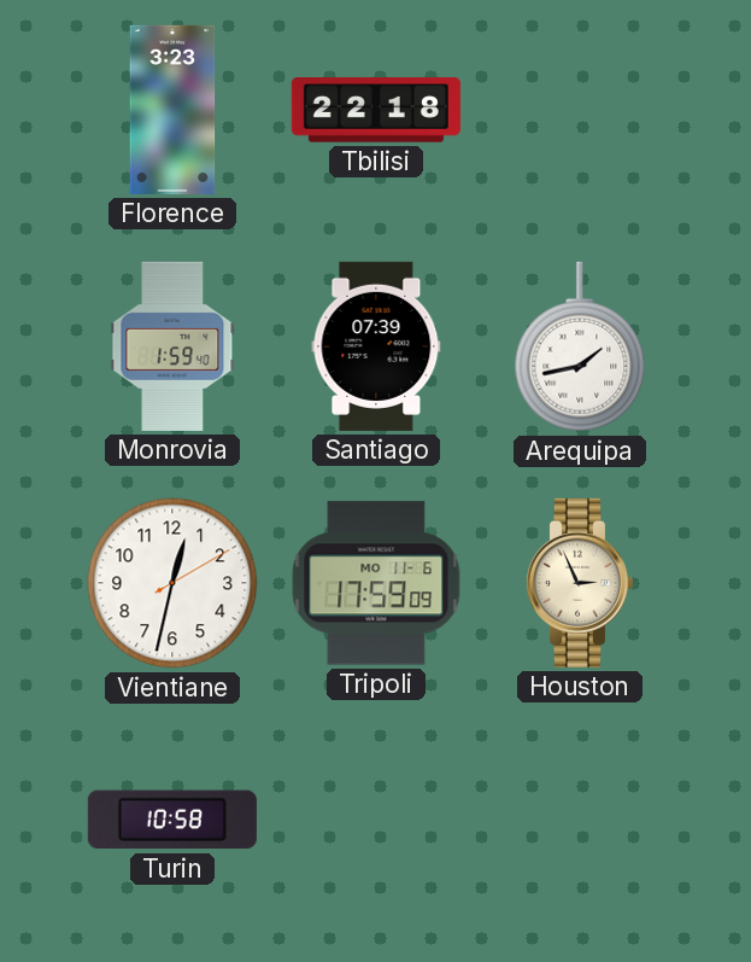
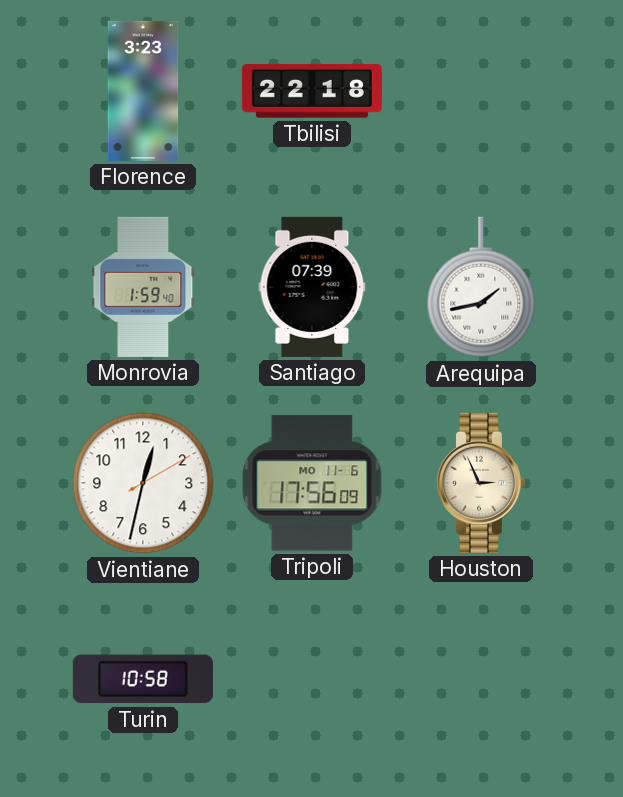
Tripoli: 17:59 -> 17:56
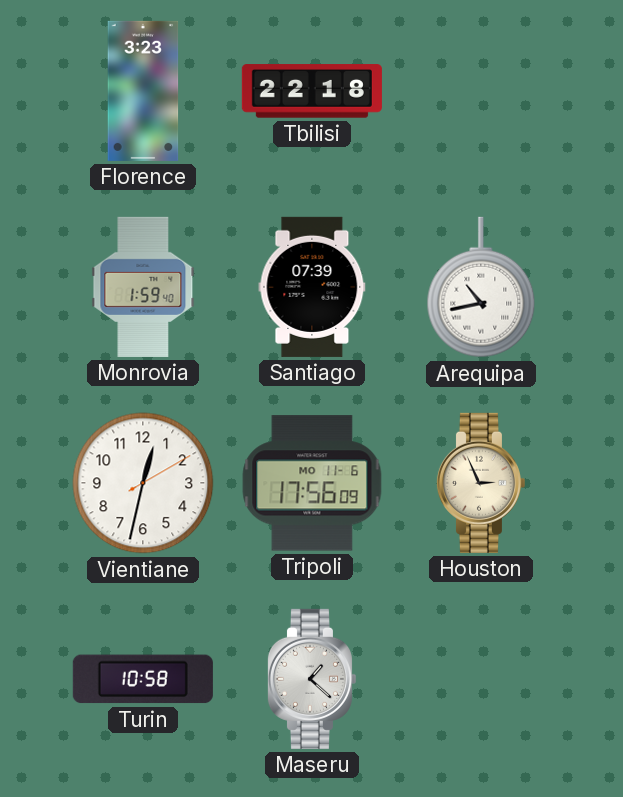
Arequipa: 1:43 -> 10:43
Maseru: none -> 1:22
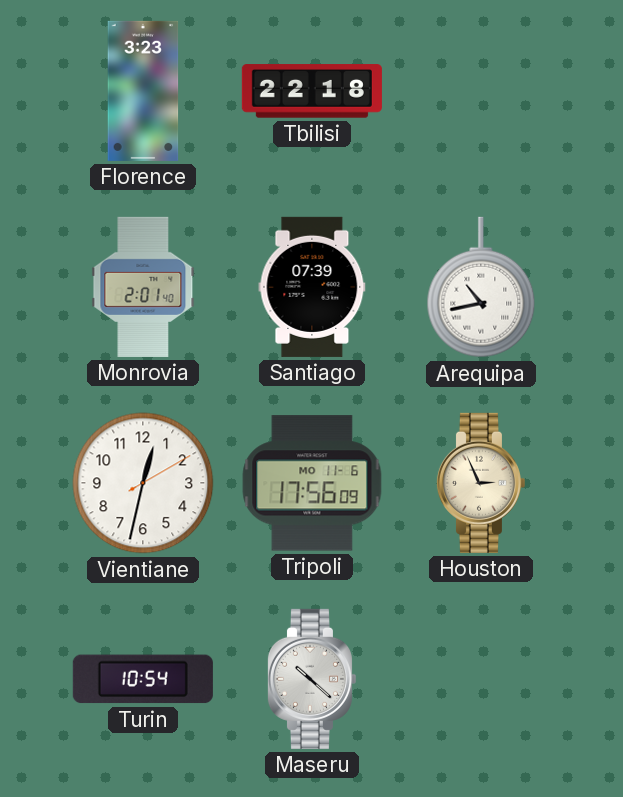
Monrovia: 1:59 -> 2:01
Turin: 10:58 -> 10:54
Maseru: 1:22 -> 10:22
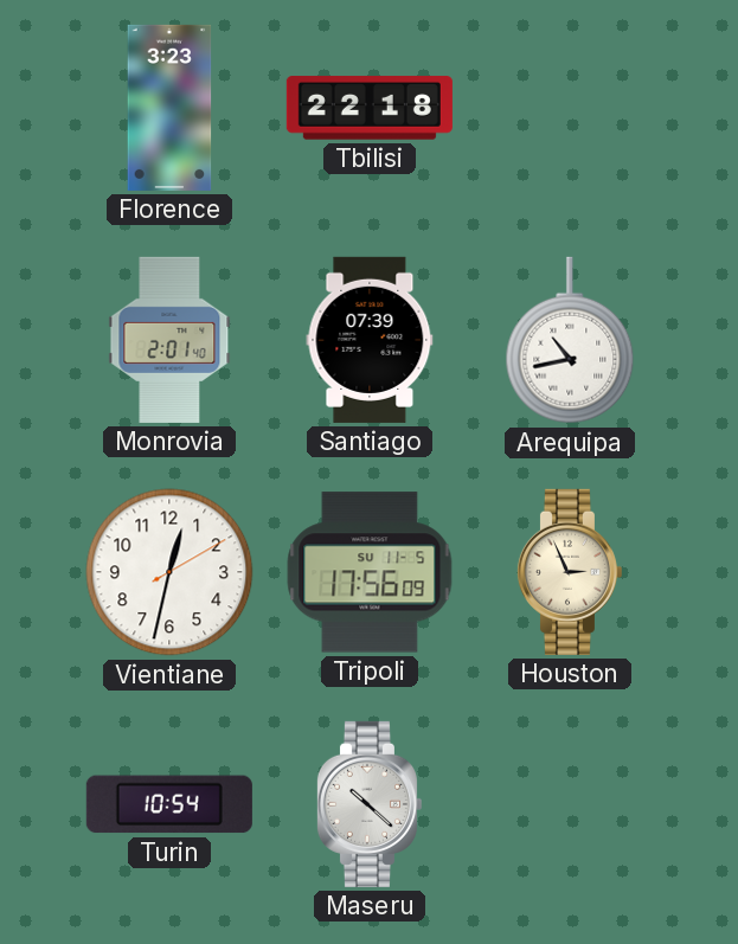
Tripoli date: MO 11-6 -> SU 11-5
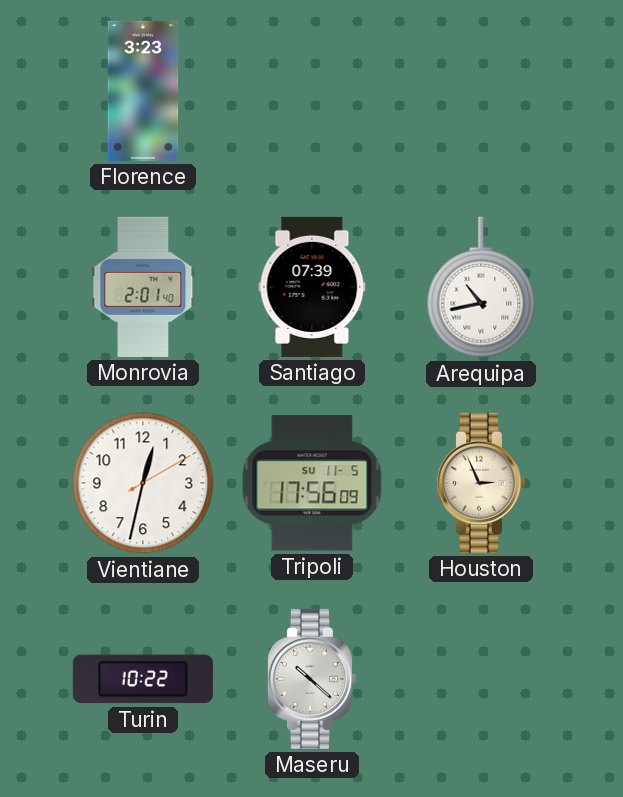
Tbilisi: 22:18 -> none
Turin: 10:54 -> 10:22
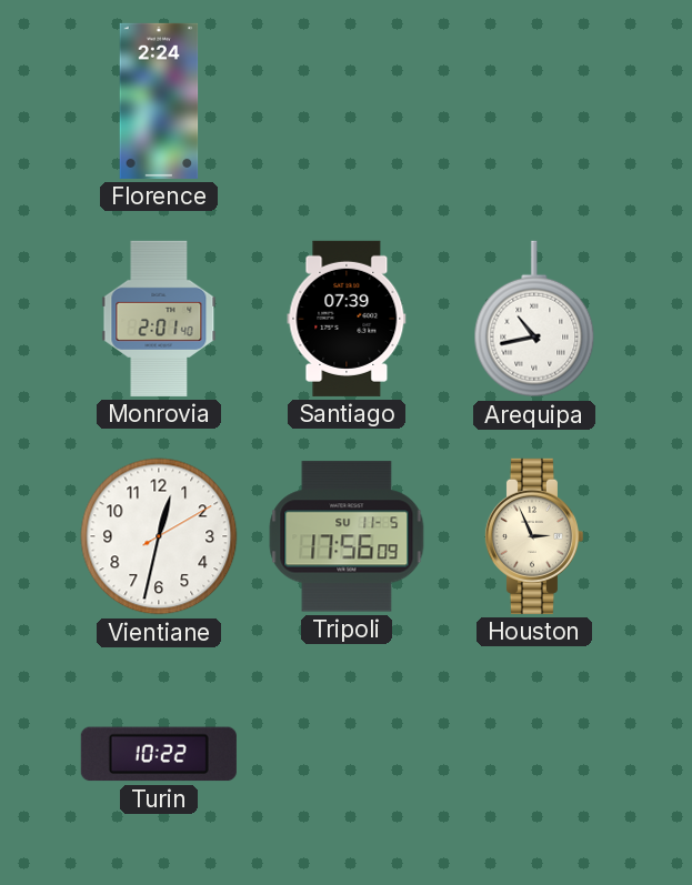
Florence: 3:23 -> 2:24
Maseru: 10:22 -> none
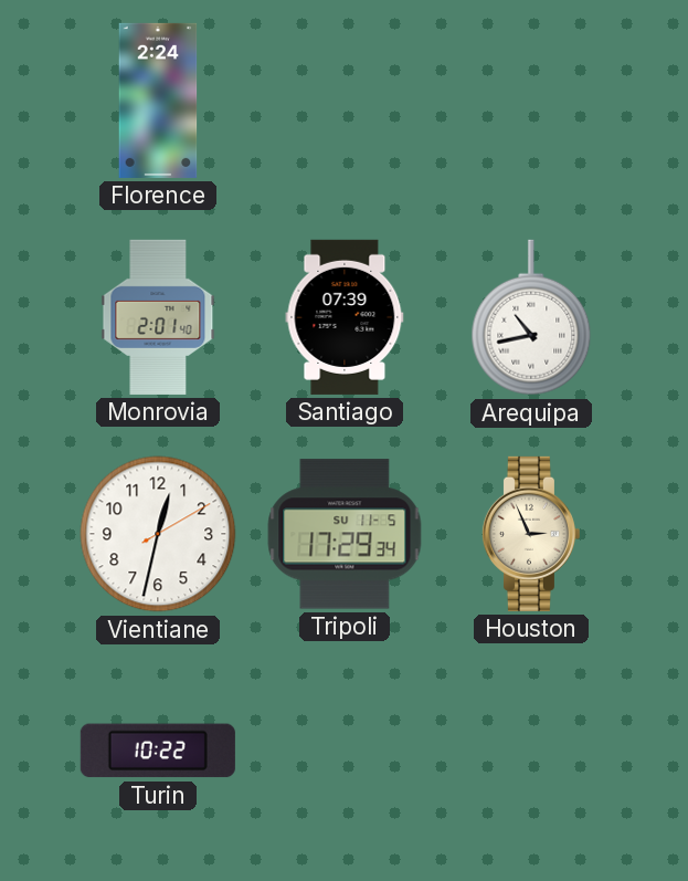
Tripoli: 17:56 -> 17:29
